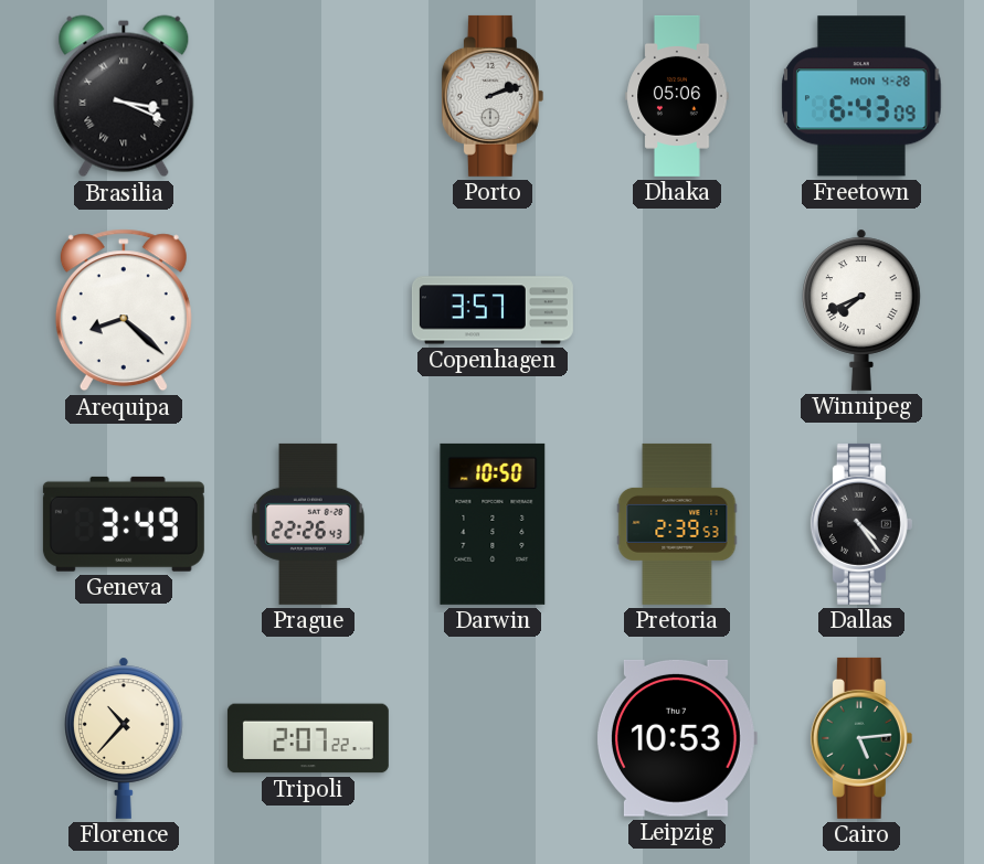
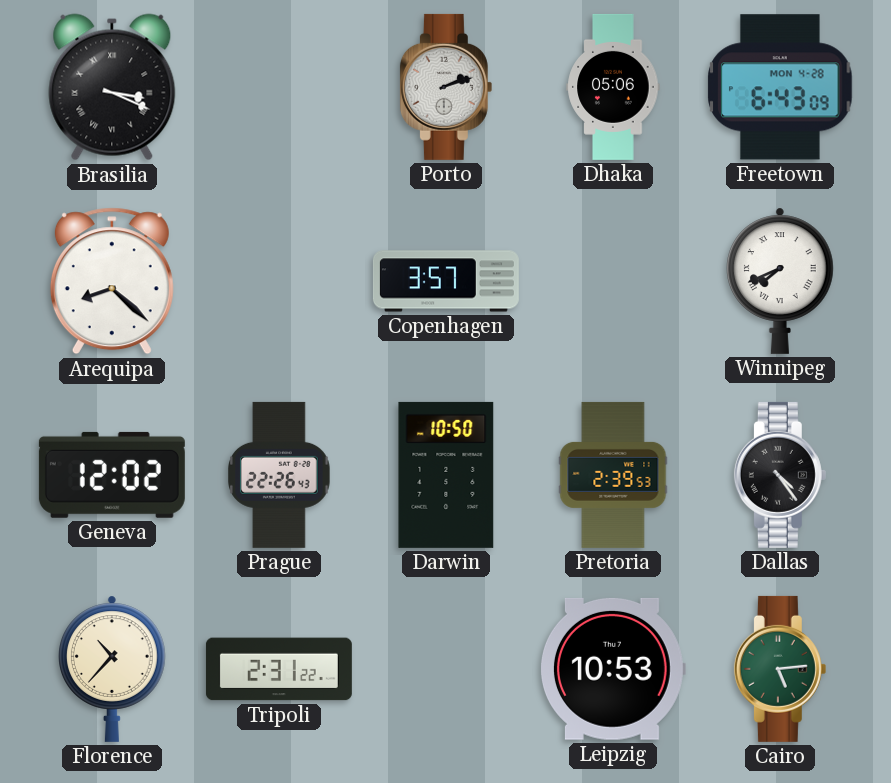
Geneva: 3:49 -> 12:02
Tripoli: 2:07 -> 2:31
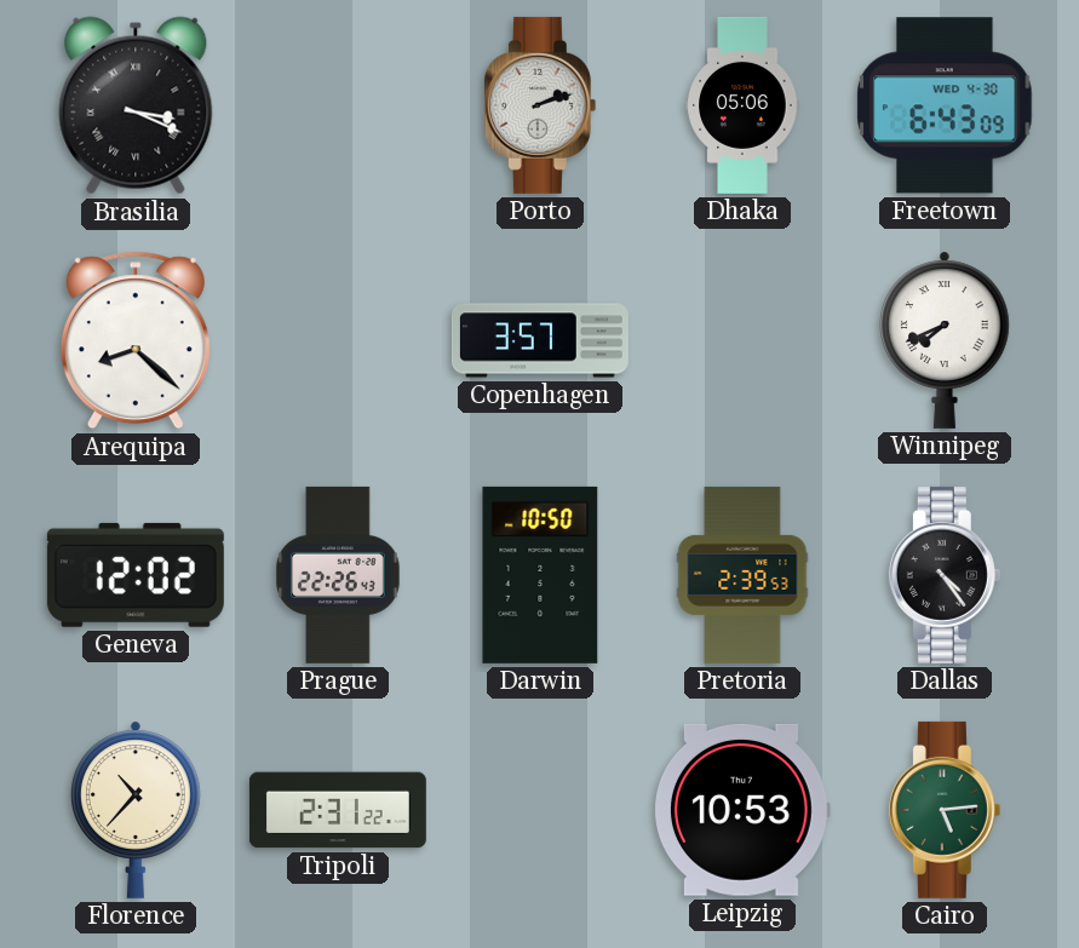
Freetown date: MON 4-28 -> WED 4-30
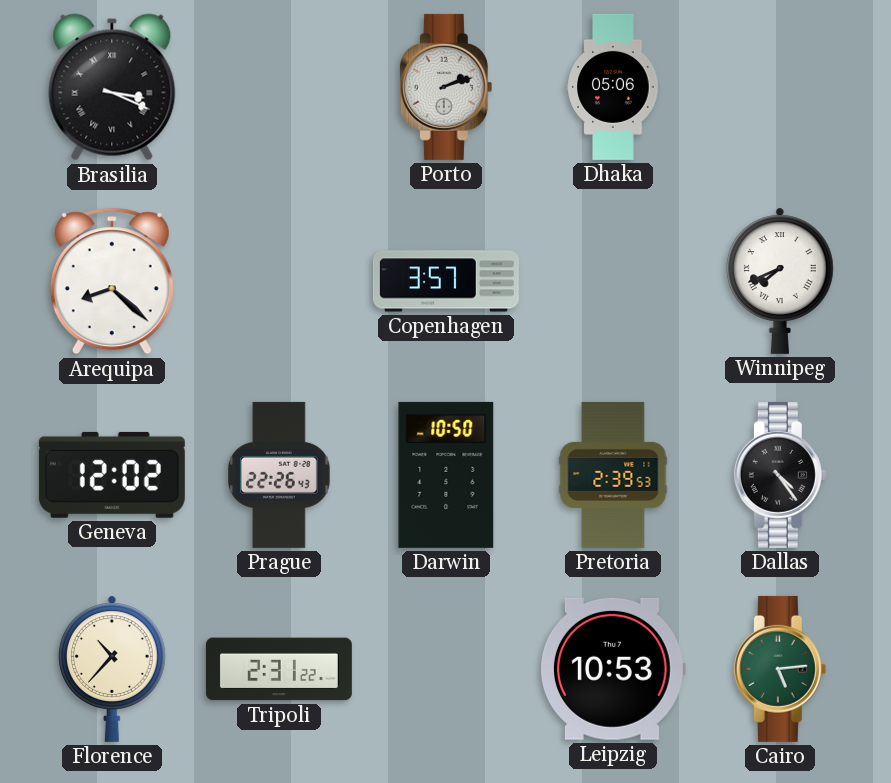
Freetown: 6:43 -> none
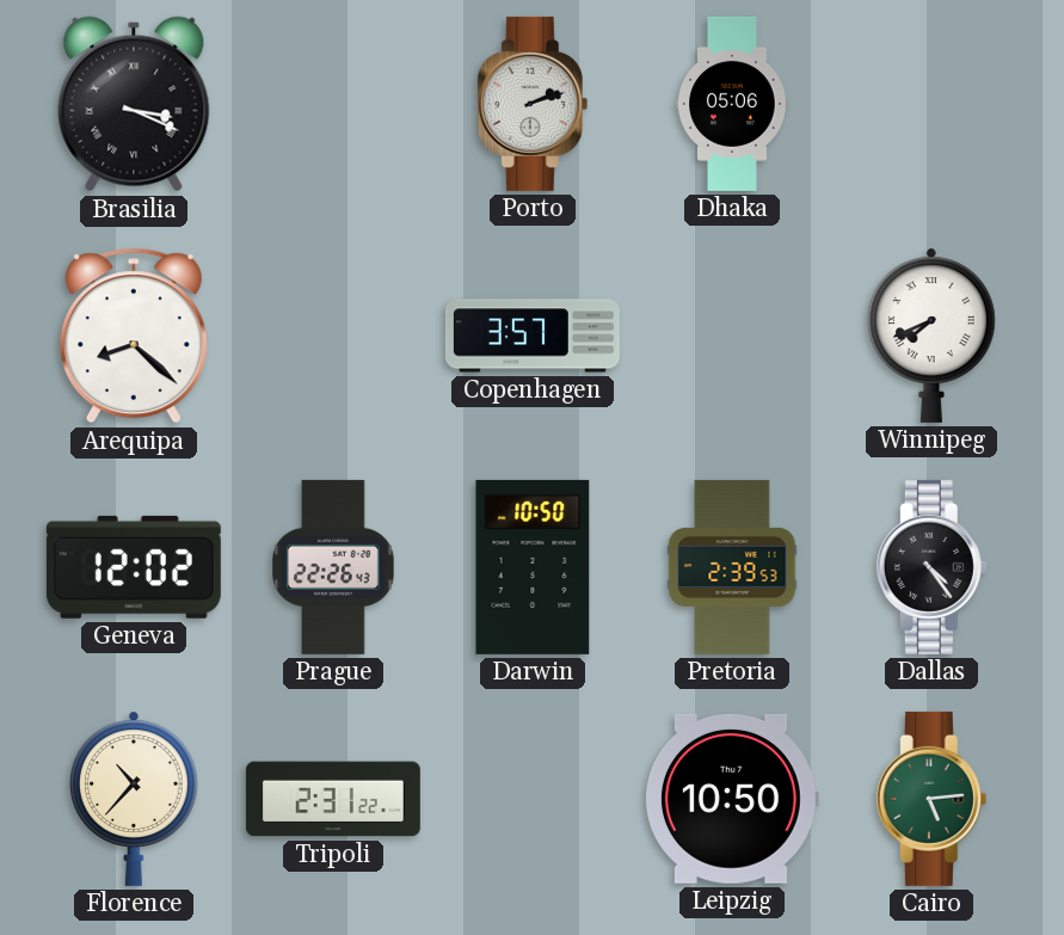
Leipzig: 10:53 -> 10:50
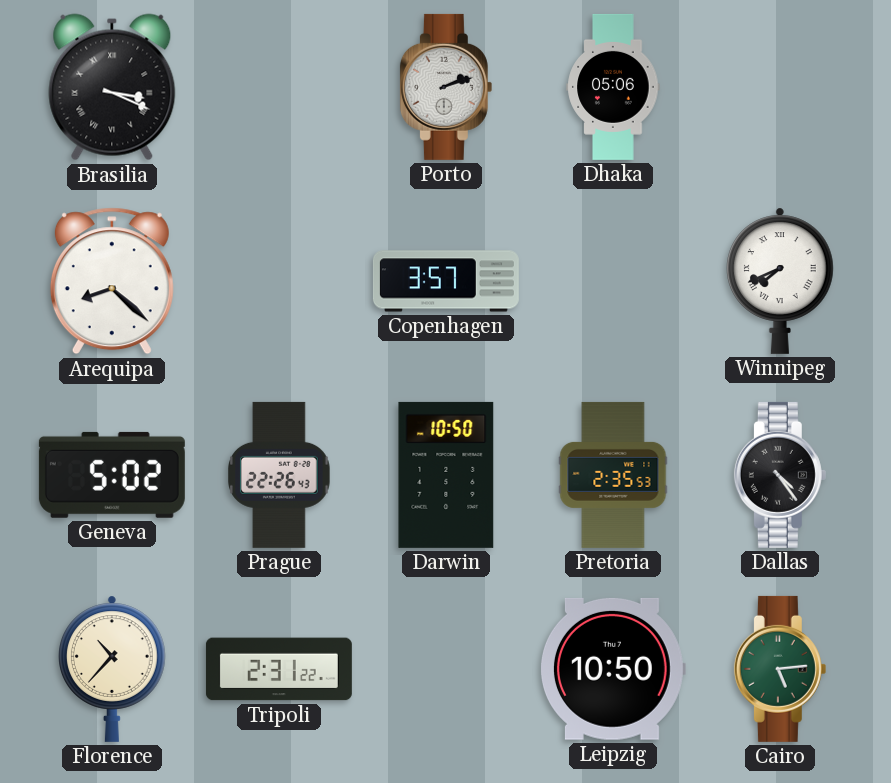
Geneva: 12:02 -> 5:02
Pretoria: 2:39 -> 2:35
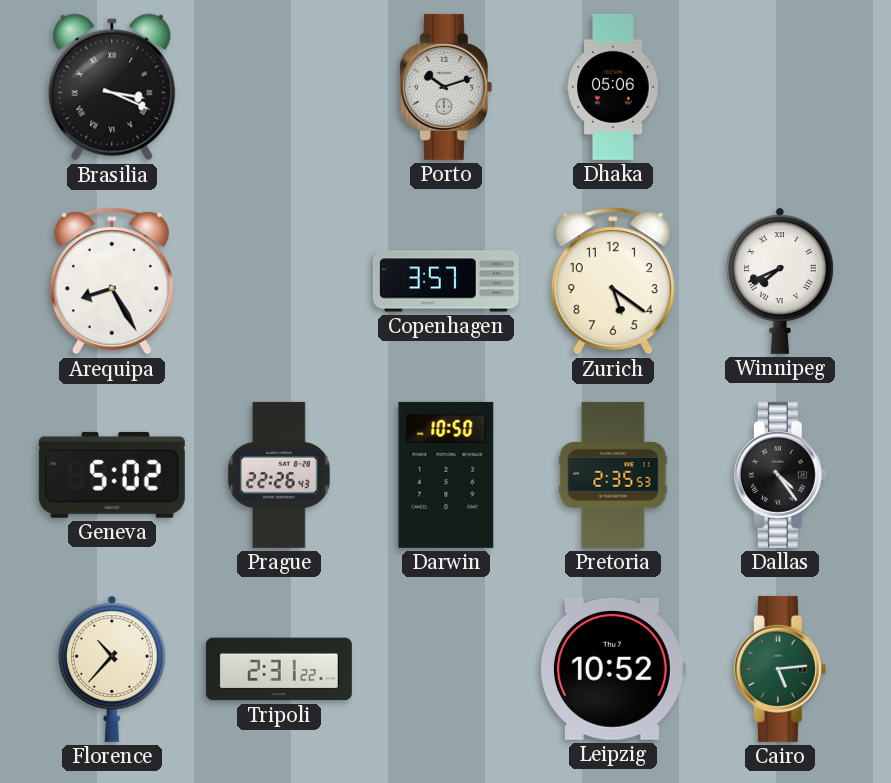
Porto: 2:12 -> 10:12
Arequipa: 8:22 -> 8:25
Zurich: none -> 5:21
Leipzig: 10:50 -> 10:52
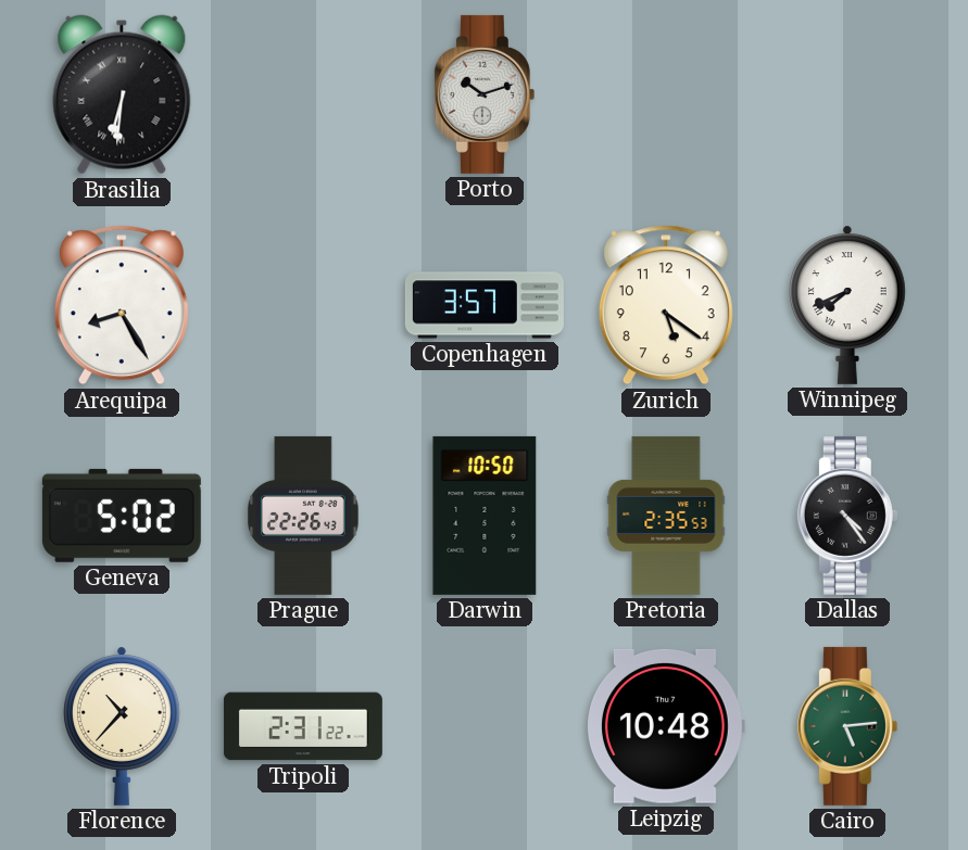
Brasilia: 3:19 -> 6:31
Dhaka: 05:06 -> none
Leipzig: 10:52 -> 10:48
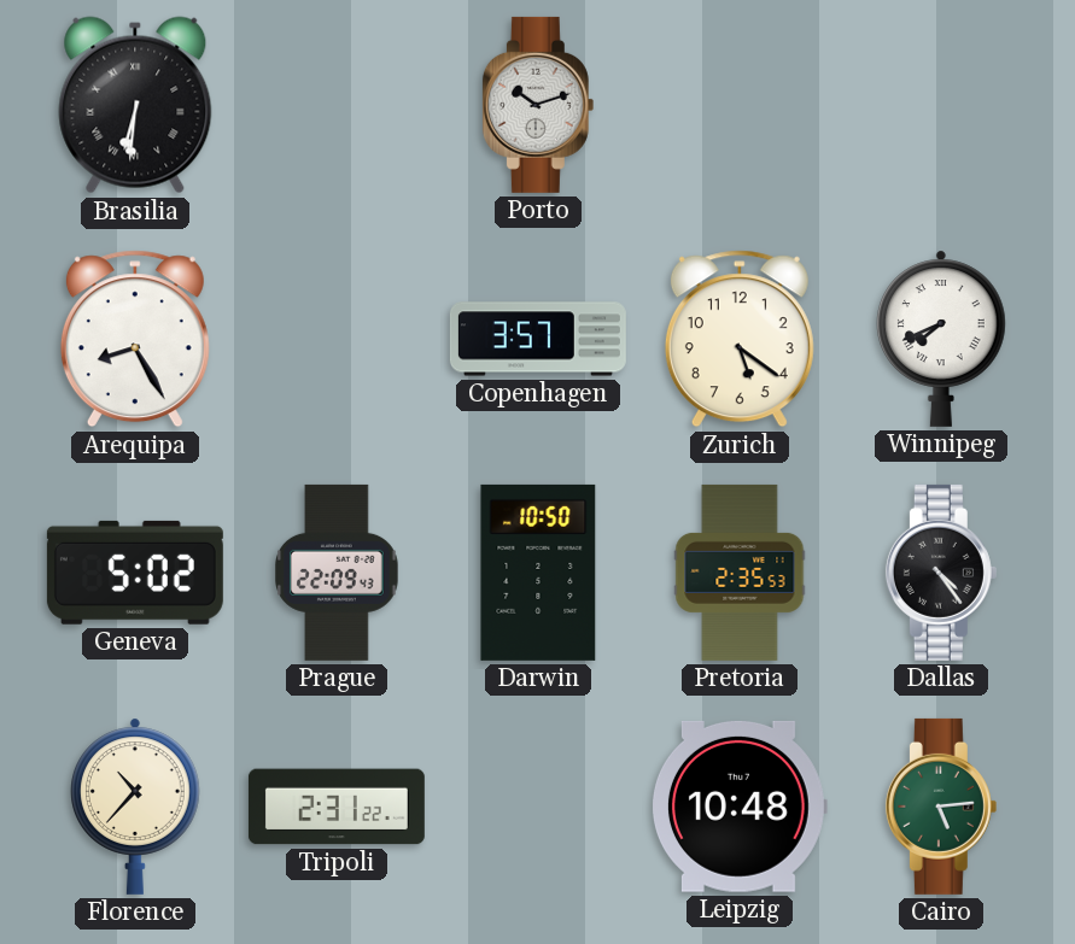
Prague: 22:26 -> 22:09
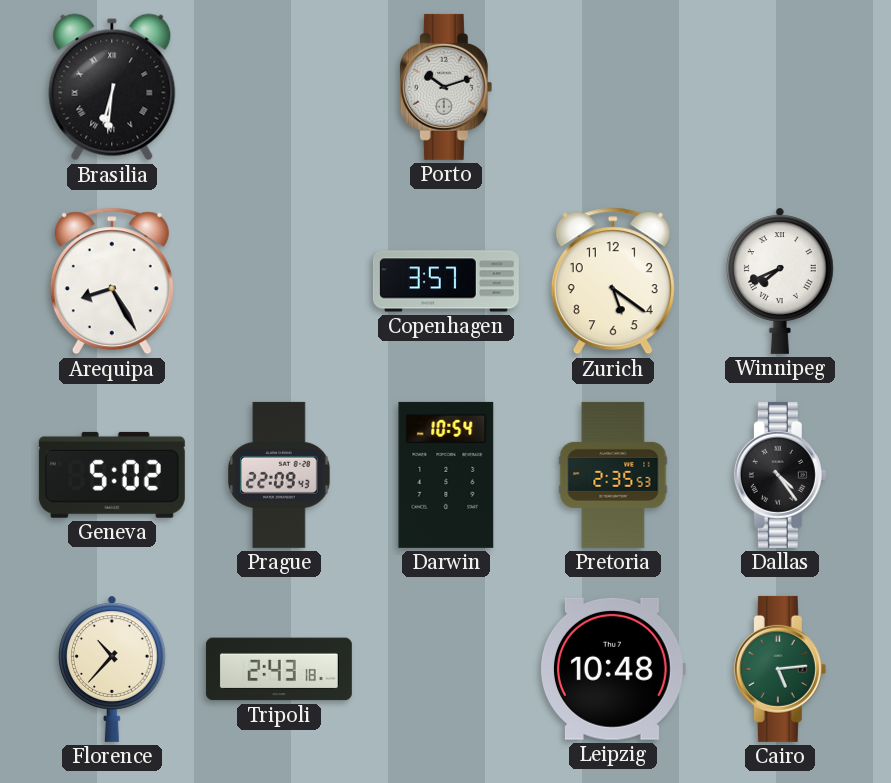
Darwin: 10:50 -> 10:54
Tripoli: 2:31 -> 2:43
